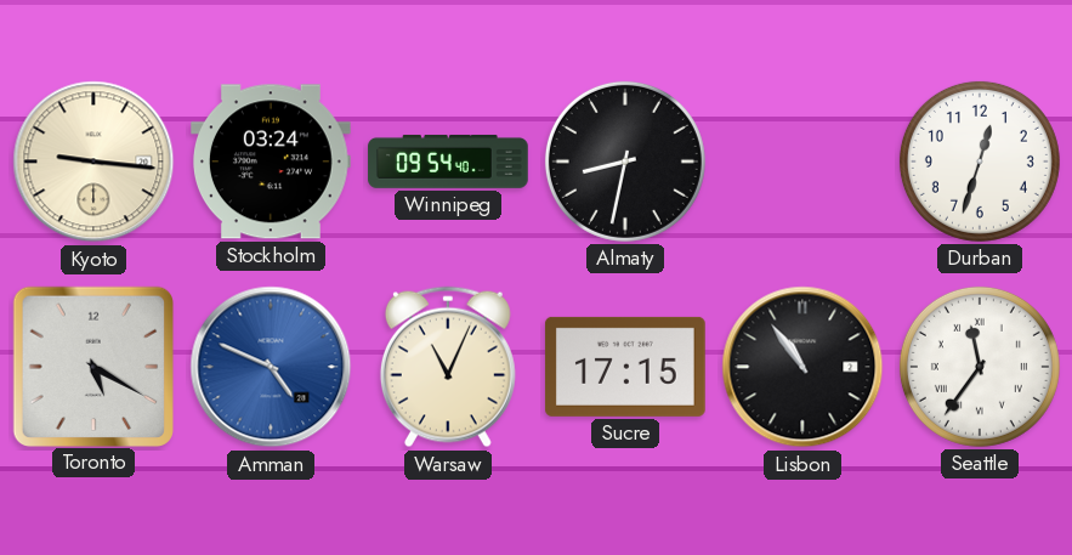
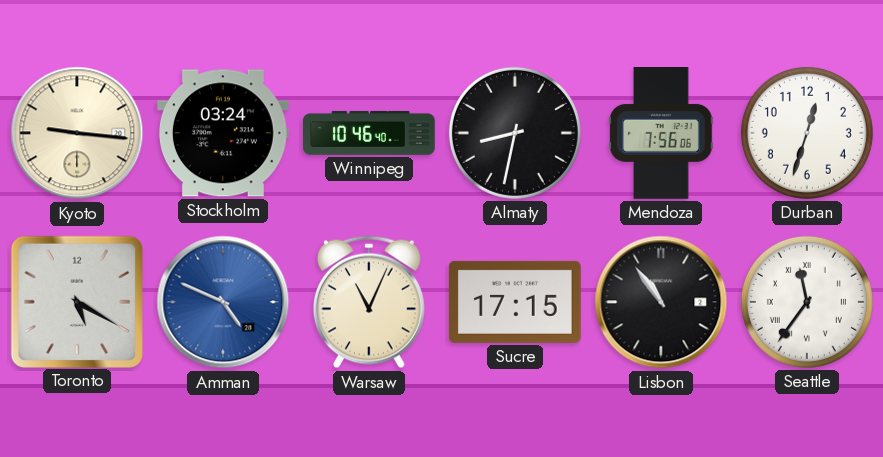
Winnipeg: 09:54 -> 10:46
Mendoza: none -> 7:56
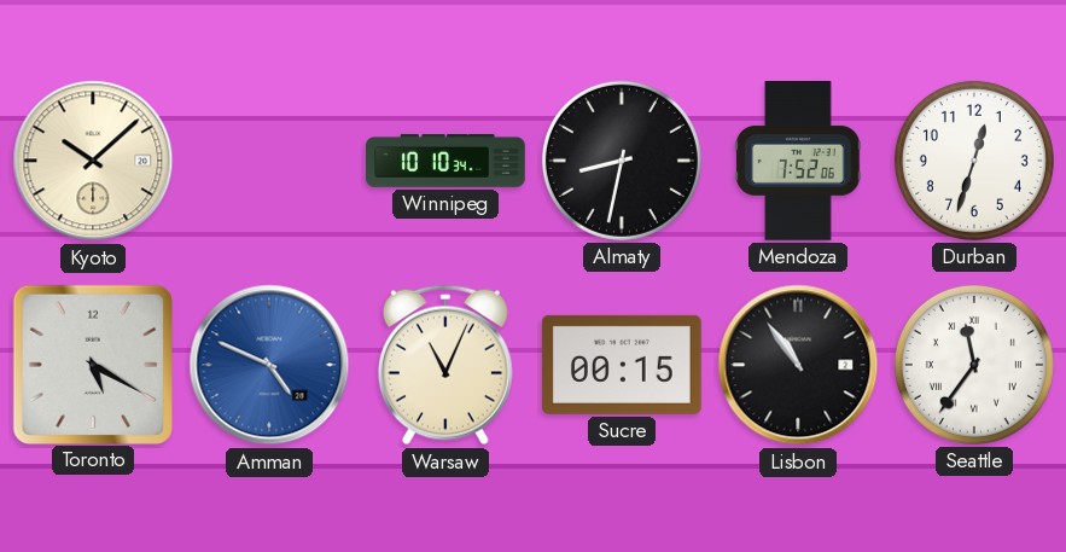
Kyoto: 9:16 -> 10:08
Stockholm: 03:24 -> none
Winnipeg: 10:46 -> 10:10
Mendoza: 7:56 -> 7:52
Sucre: 17:15 -> 00:15
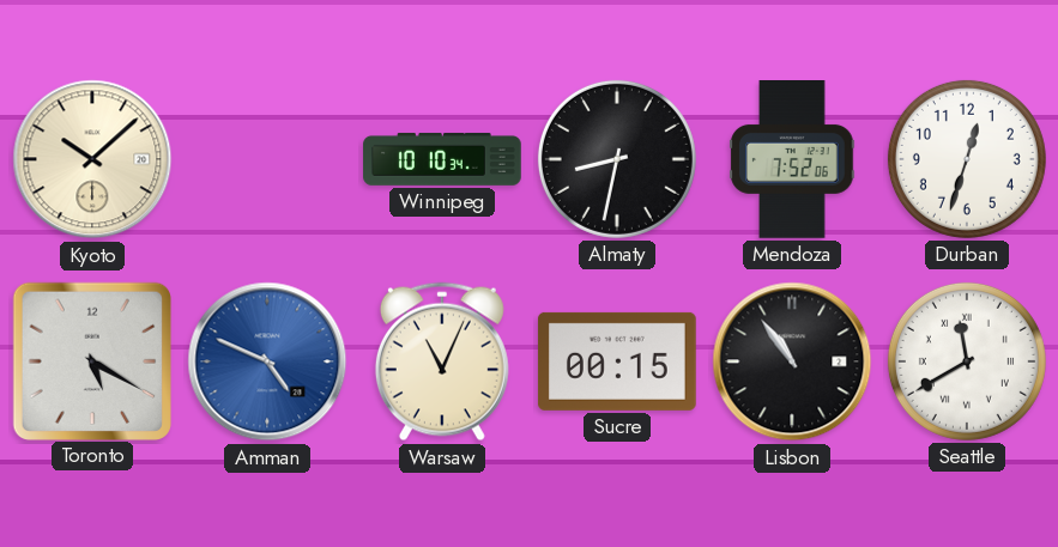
Seattle: 11:36 -> 11:40
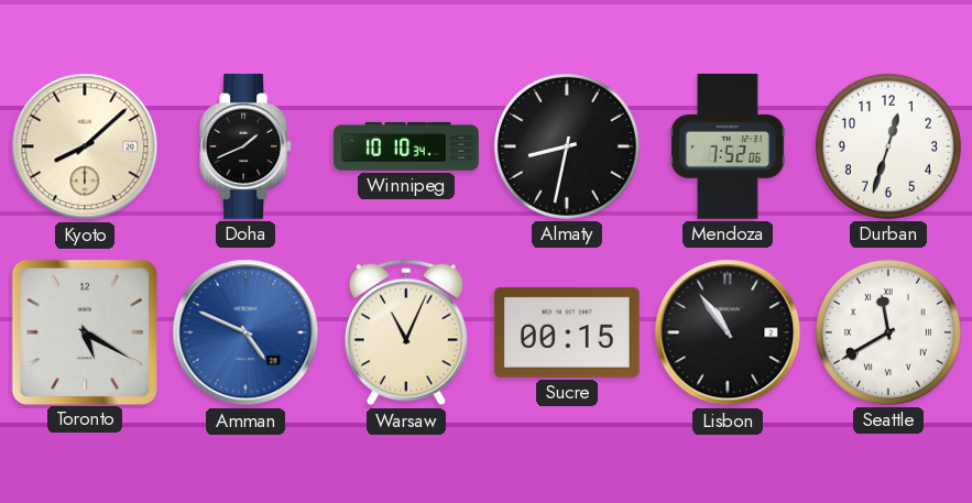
Kyoto: 10:08 -> 8:08
Doha: none -> 1:41
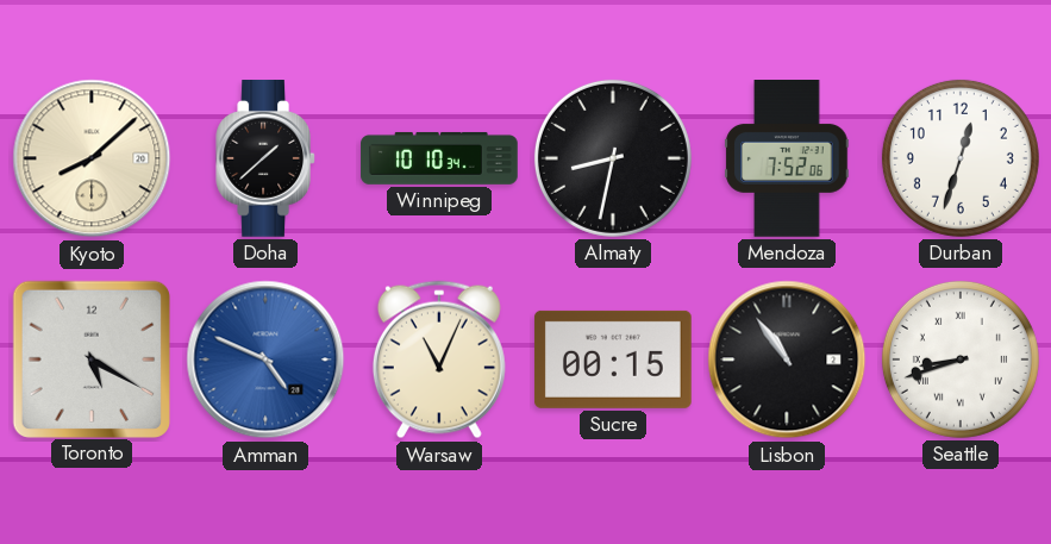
Doha: 1:41 -> 1:38
Seattle: 11:40 -> 8:42
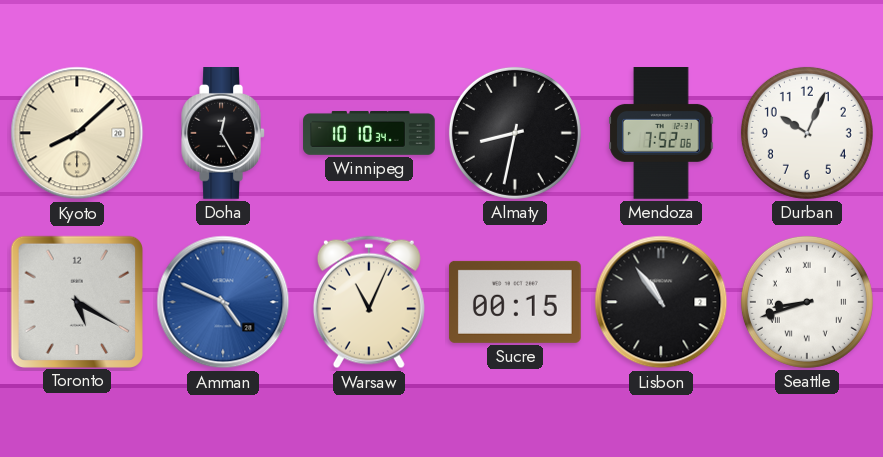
Doha: 1:38 -> 12:25
Durban: 12:33 -> 10:04
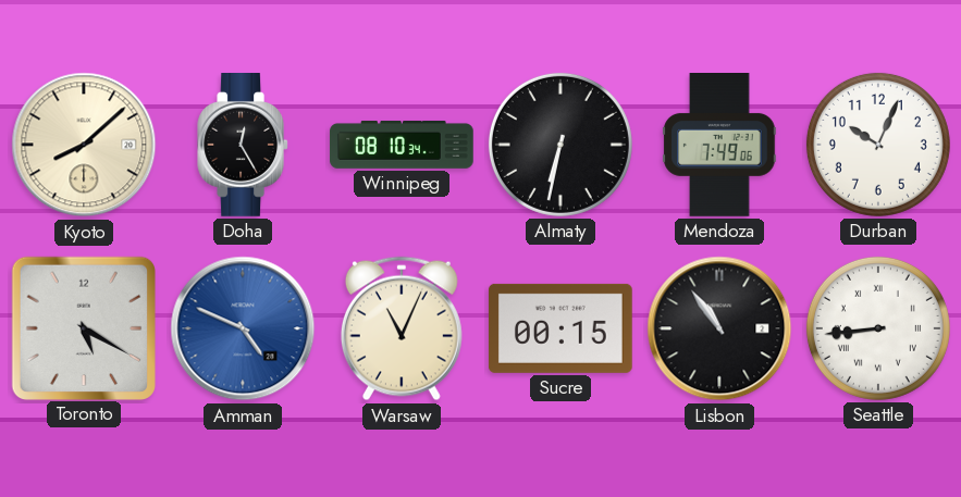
Winnipeg: 10:10 -> 08:10
Almaty: 8:32 -> 6:32
Mendoza: 7:52 -> 7:49
Seattle: 8:42 -> 8:44
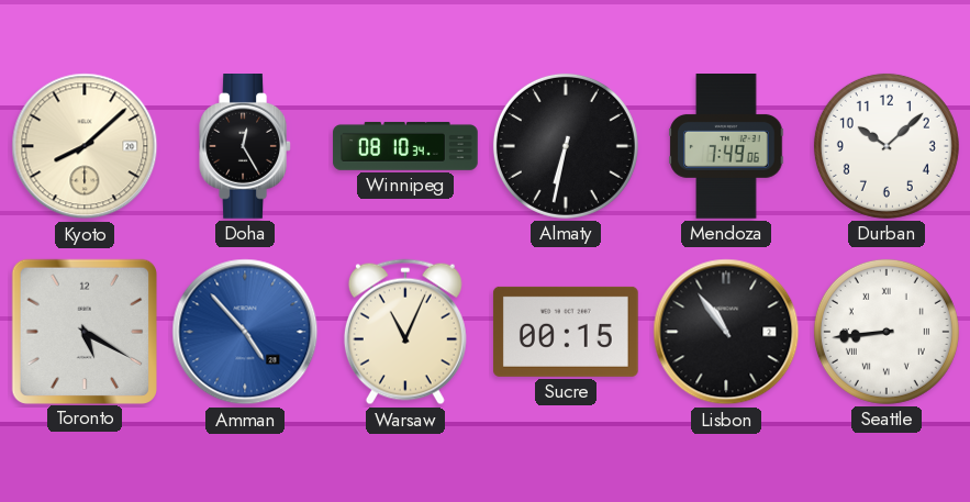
Durban: 10:04 -> 10:08
Amman: 4:49 -> 4:53
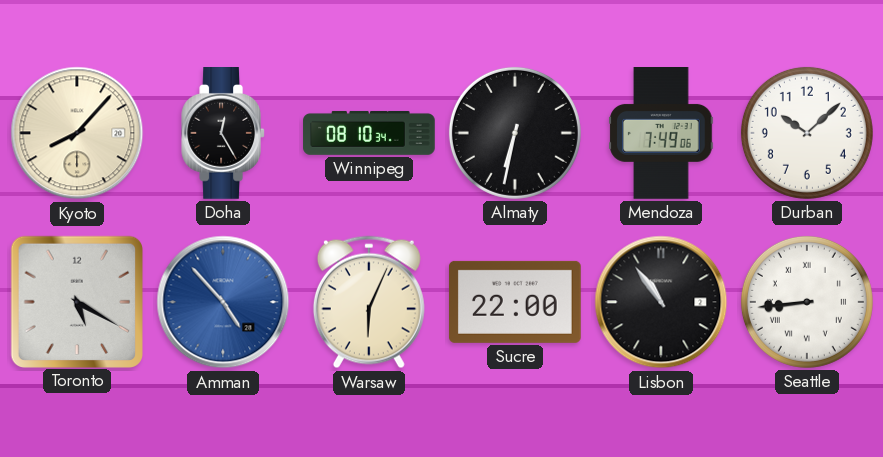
Kyoto: 8:08 -> 8:07
Warsaw: 11:04 -> 6:04
Sucre: 00:15 -> 22:00
